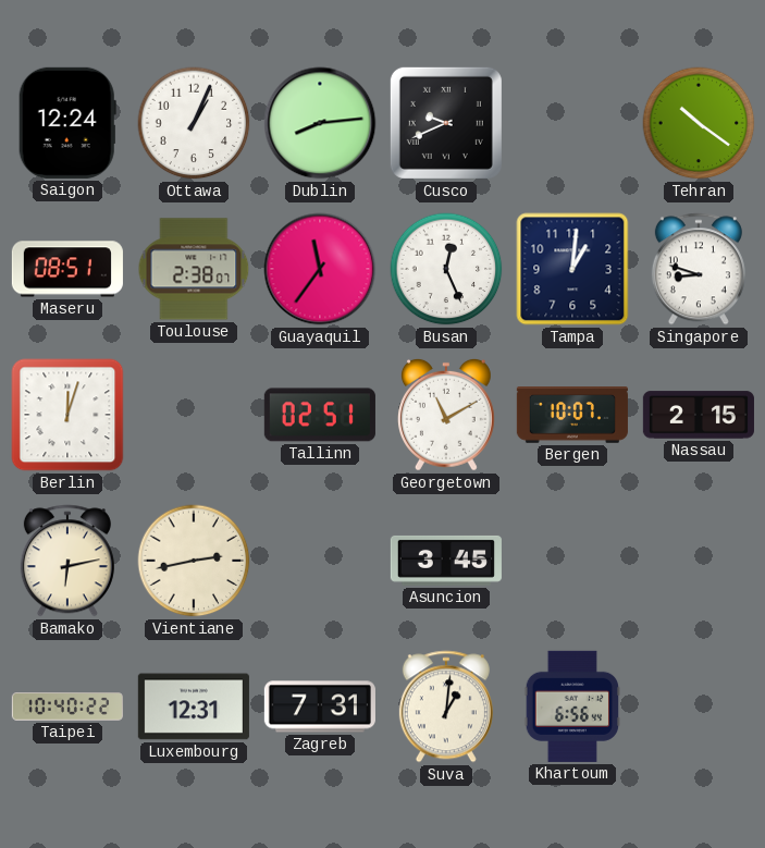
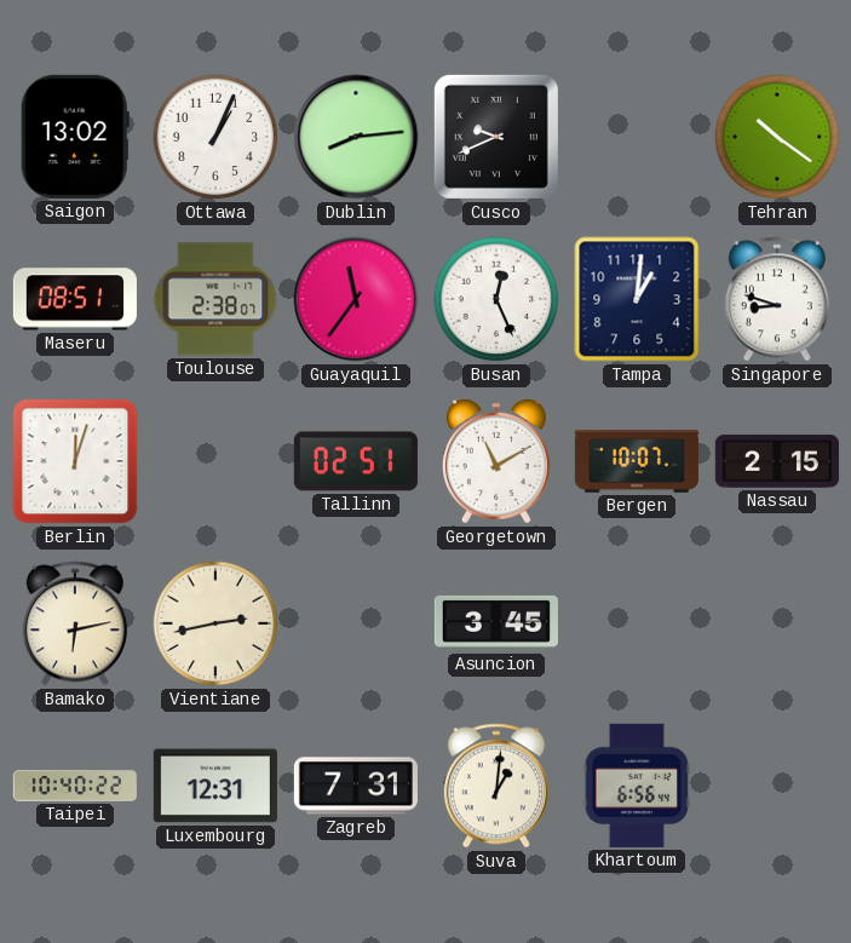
Saigon: 12:24 -> 13:02
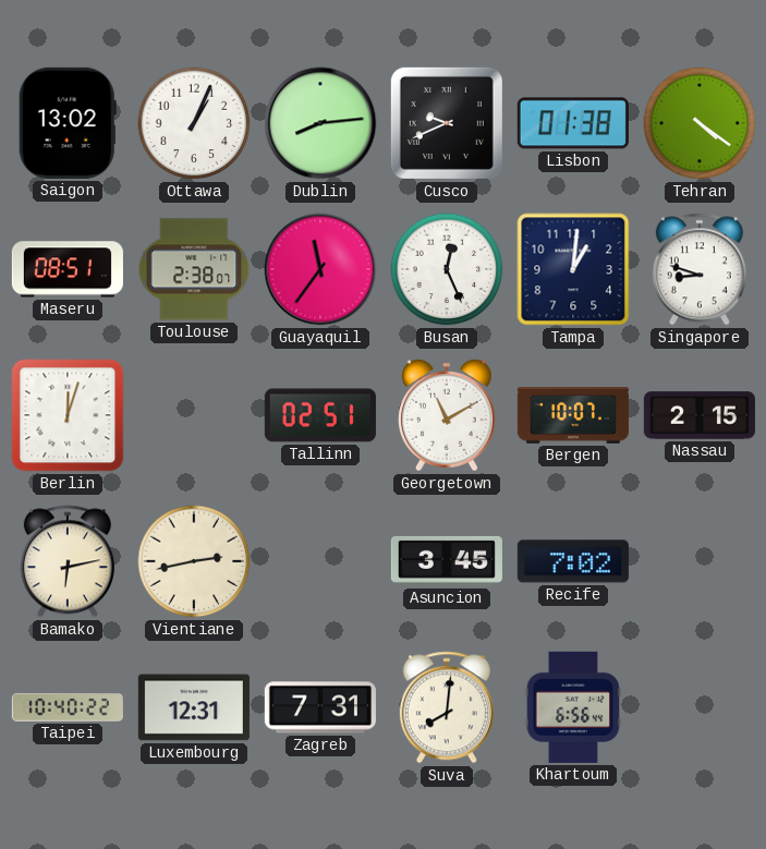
Lisbon: none -> 01:38
Tehran: 10:21 -> 4:21
Recife: none -> 7:02
Suva: 1:01 -> 8:01
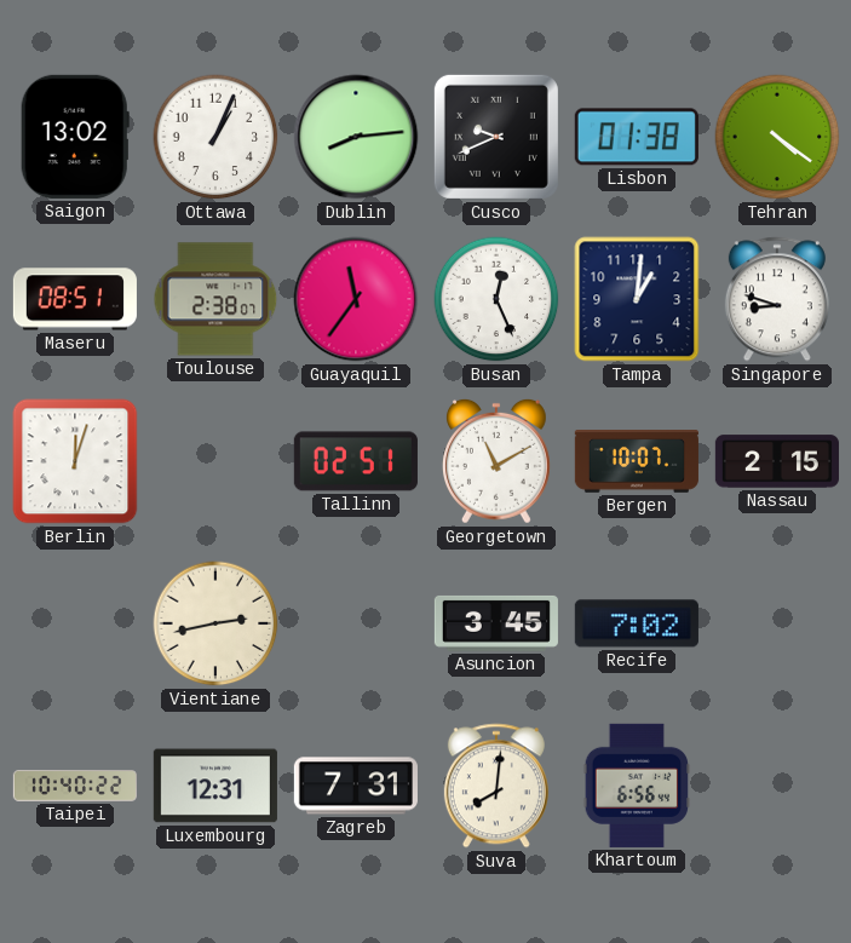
Bamako: 6:13 -> none
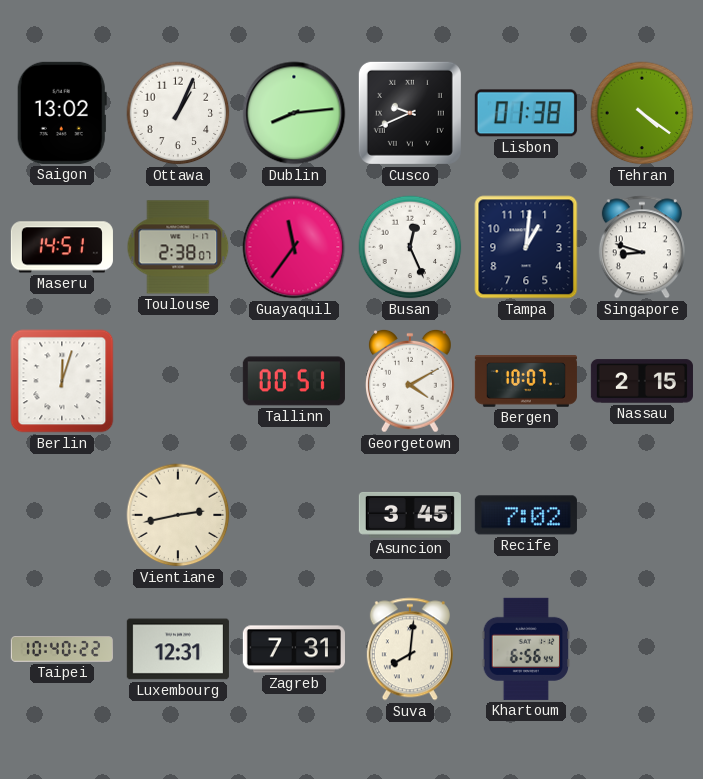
Maseru: 08:51 -> 14:51
Tallinn: 02:51 -> 00:51
Georgetown: 11:10 -> 4:10
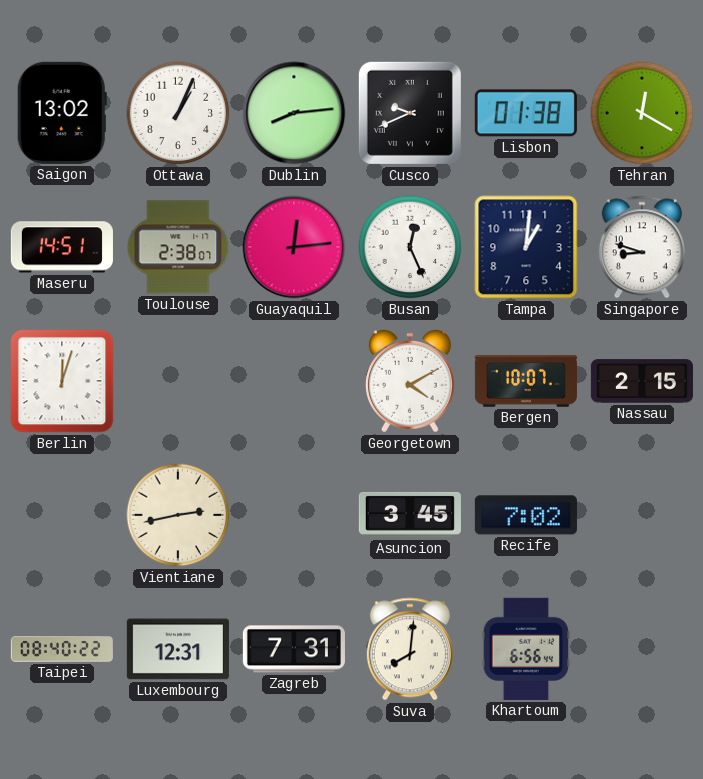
Tehran: 4:21 -> 12:20
Guayaquil: 11:36 -> 12:14
Tallinn: 00:51 -> none
Taipei: 10:40 -> 08:40
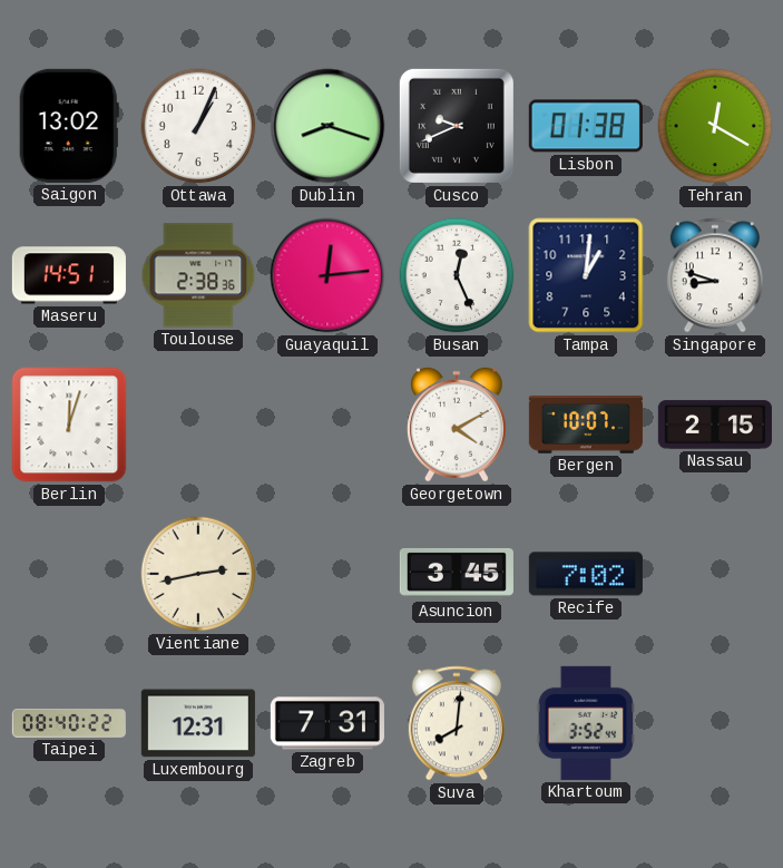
Dublin: 8:14 -> 8:18
Toulouse: 2:38:07 -> 2:38:36
Khartoum: 6:56 -> 3:52
